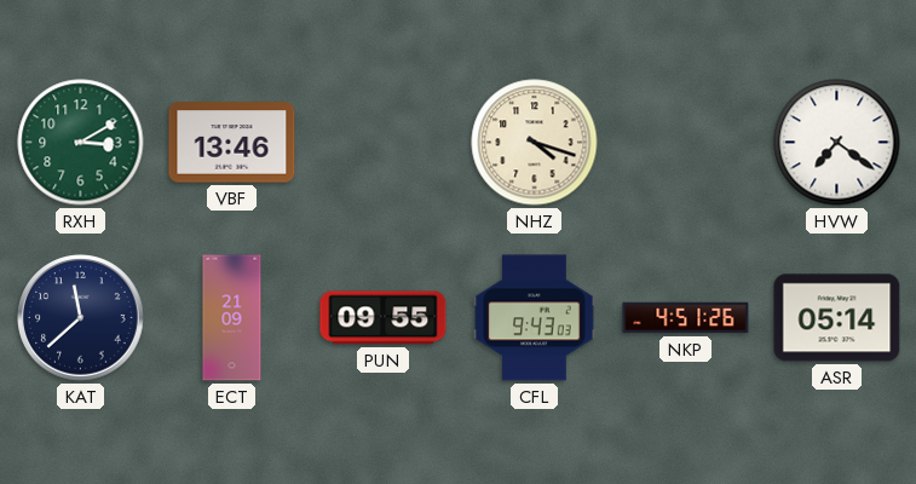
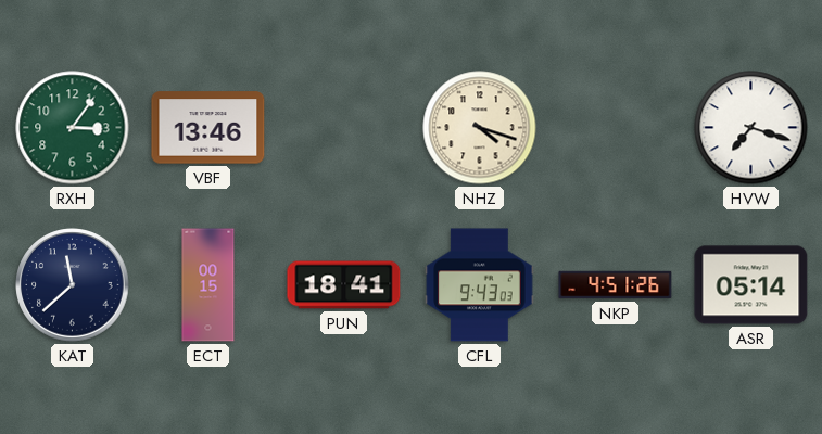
RXH: 3:10 -> 3:06
HVW: 7:21 -> 7:18
ECT: 21:09 -> 00:15
PUN: 09:55 -> 18:41
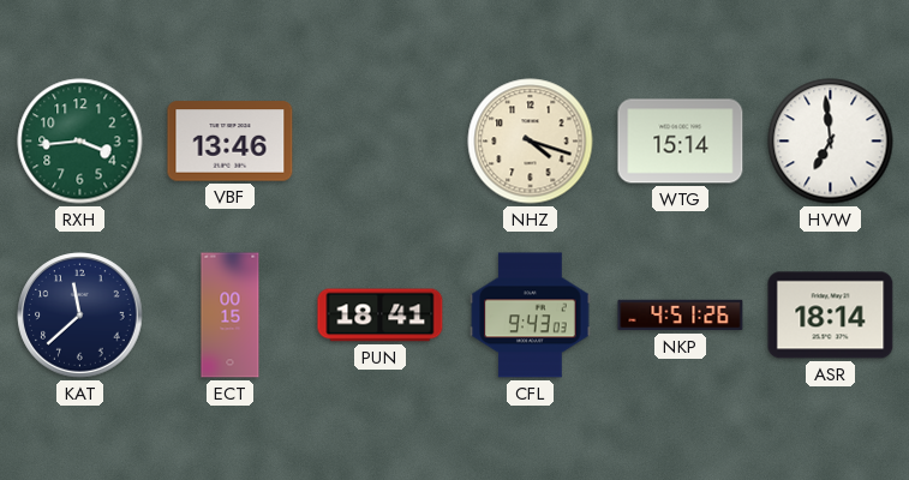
RXH: 3:06 -> 3:44
WTG: none -> 15:14
HVW: 7:18 -> 6:59
ASR: 05:14 -> 18:14
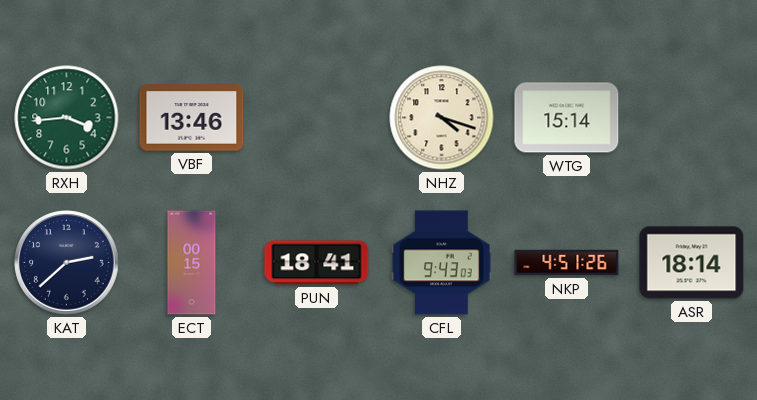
HVW: 6:59 -> none
KAT: 11:38 -> 2:38
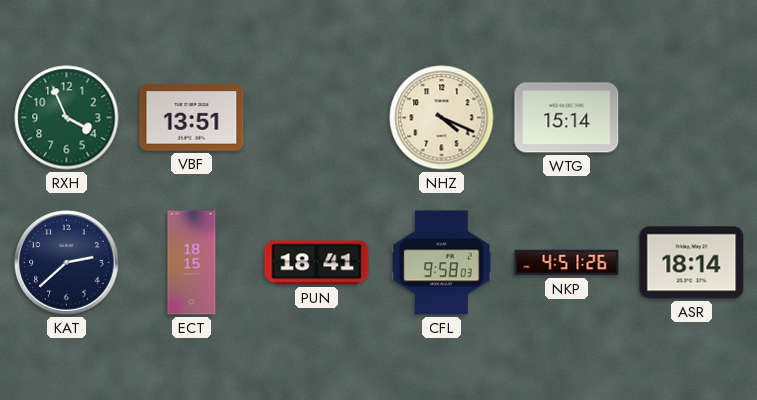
RXH: 3:44 -> 3:56
VBF: 13:46 -> 13:51
NHZ: 4:18 -> 4:19
ECT: 00:15 -> 18:15
CFL: 9:43 -> 9:58
